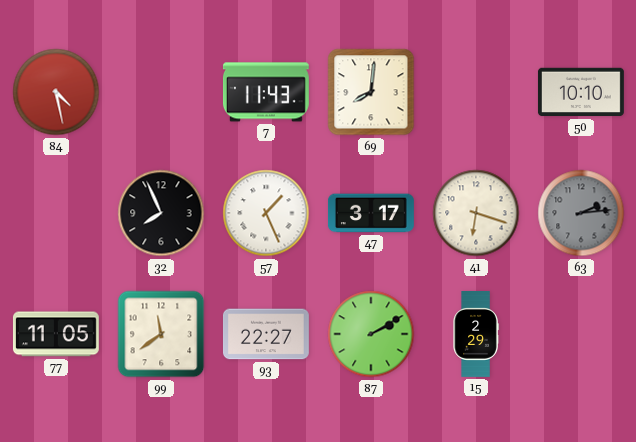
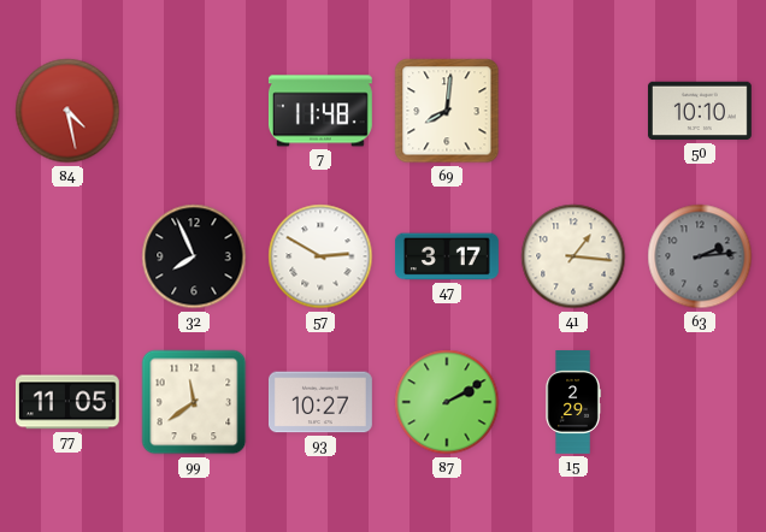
7: 11:43 -> 11:48
57: 1:26 -> 2:50
41: 6:18 -> 1:16
93: 22:27 -> 10:27
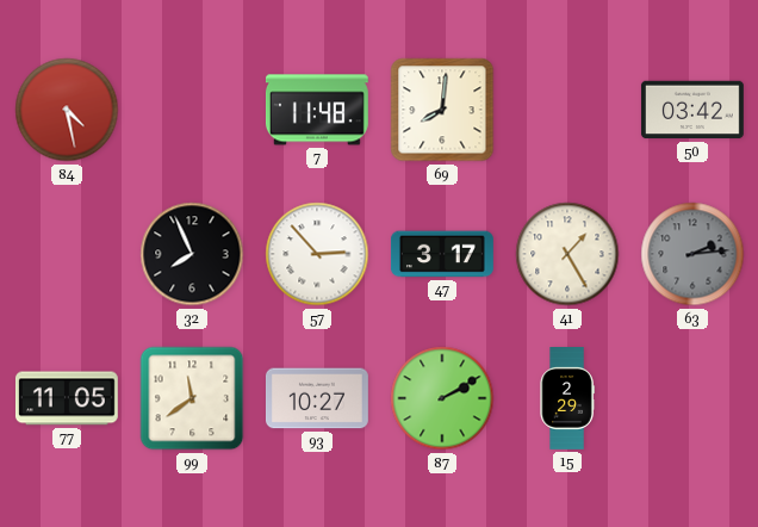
50: 10:10 -> 03:42
57: 2:50 -> 2:53
41: 1:16 -> 1:25
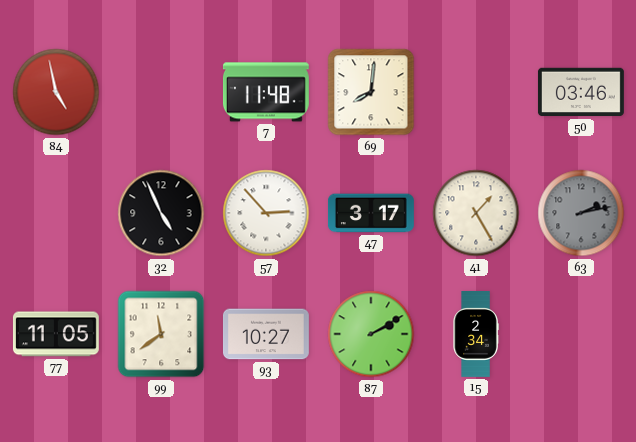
84: 4:28 -> 4:58
50: 03:42 -> 03:46
32: 7:56 -> 4:56
63: 2:14 -> 2:13
15: 2:29 -> 2:34
